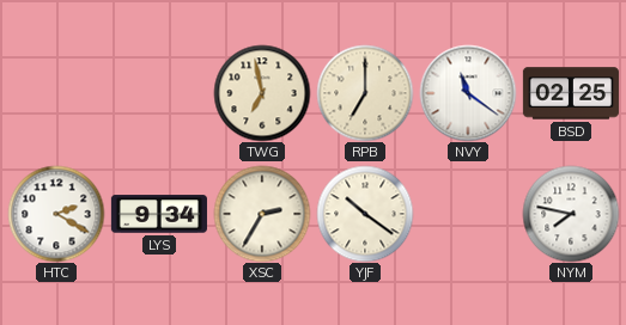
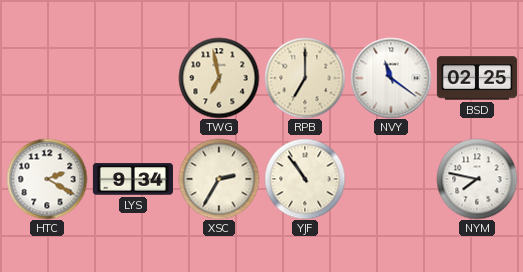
YJF: 10:21 -> 10:54
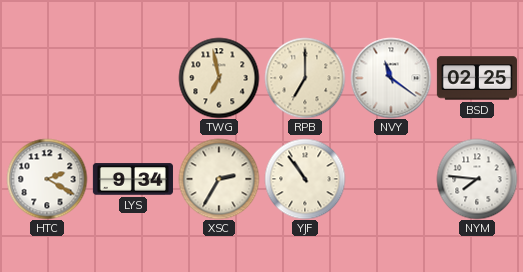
NYM: 7:47 -> 7:46
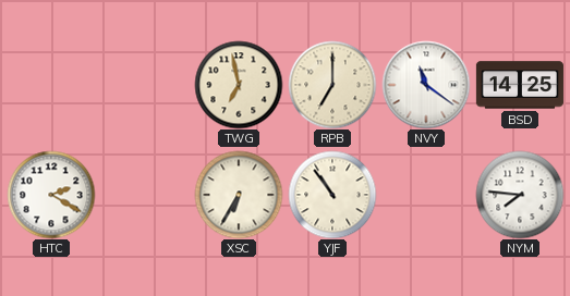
BSD: 02:25 -> 14:25
LYS: 9:34 -> none
XSC: 2:35 -> 6:35
